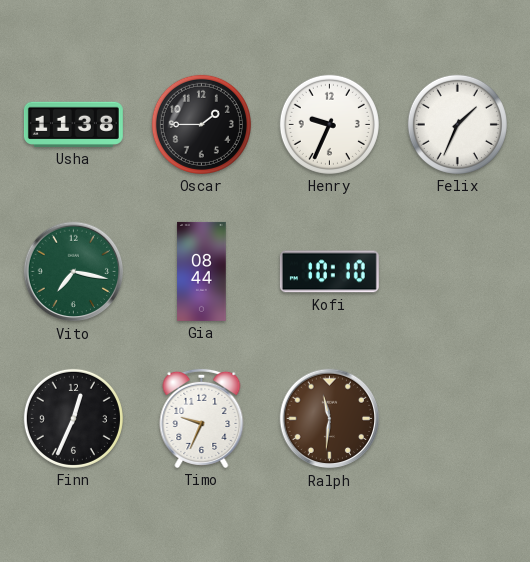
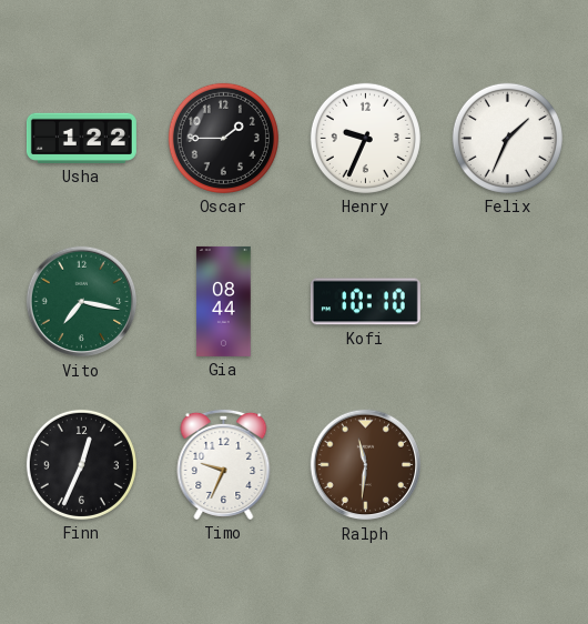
Usha: 11:38 -> 1:22
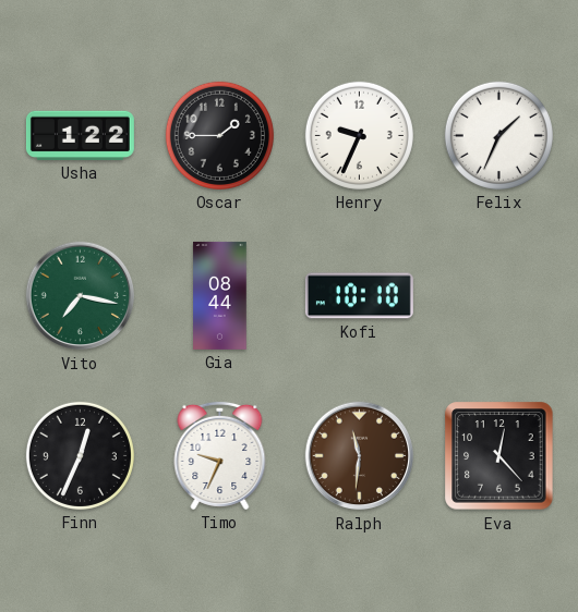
Eva: none -> 12:23
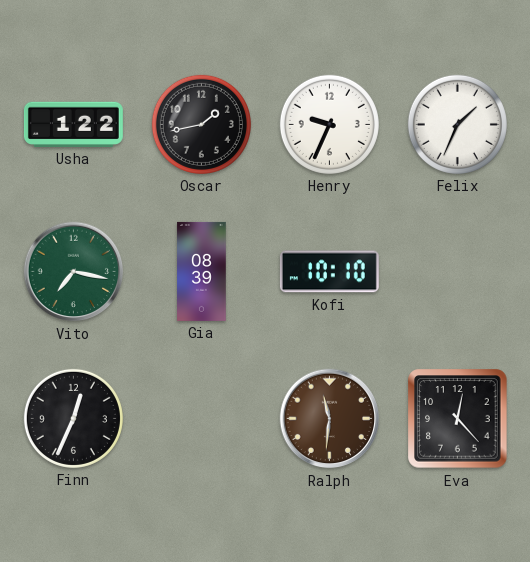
Oscar: 1:45 -> 1:43
Gia: 08:44 -> 08:39
Timo: 9:34 -> none
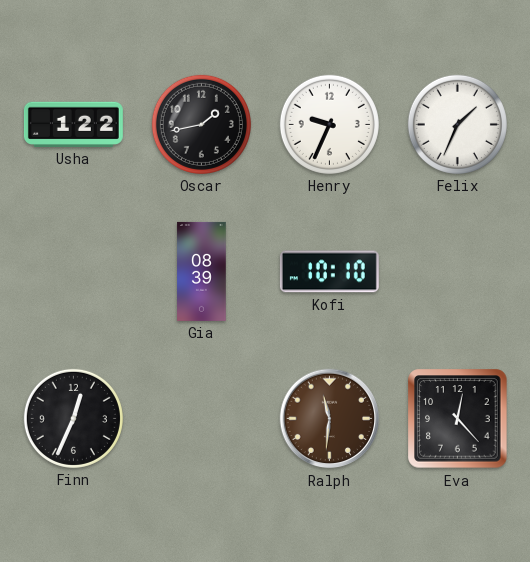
Vito: 7:17 -> none
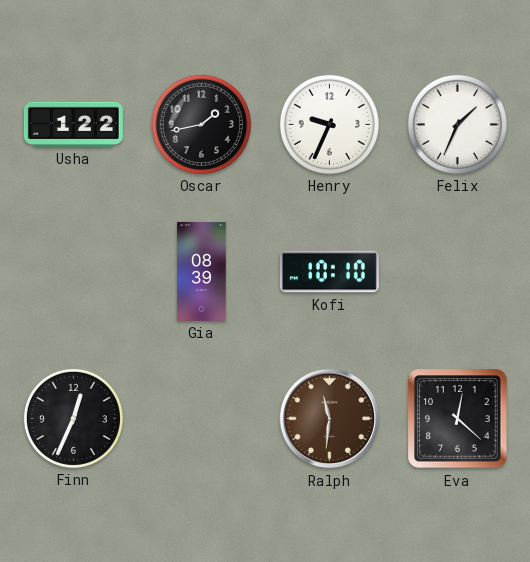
Eva: 12:23 -> 12:22
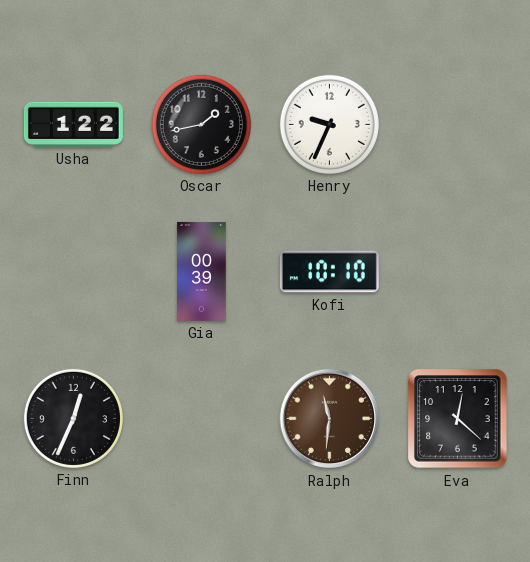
Felix: 1:34 -> none
Gia: 08:39 -> 00:39
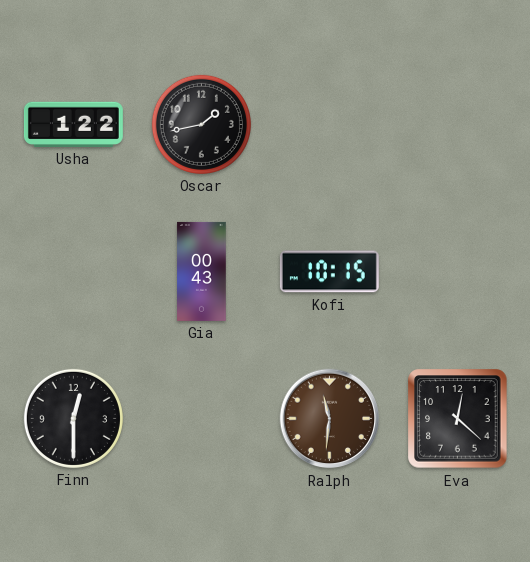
Henry: 9:34 -> none
Gia: 00:39 -> 00:43
Kofi: 10:10 -> 10:15
Finn: 12:34 -> 12:30
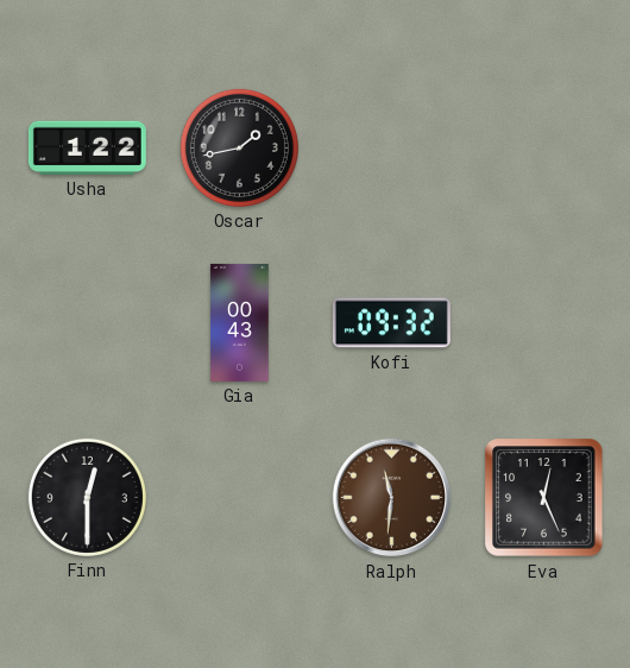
Kofi: 10:15 -> 09:32
Eva: 12:22 -> 12:26
